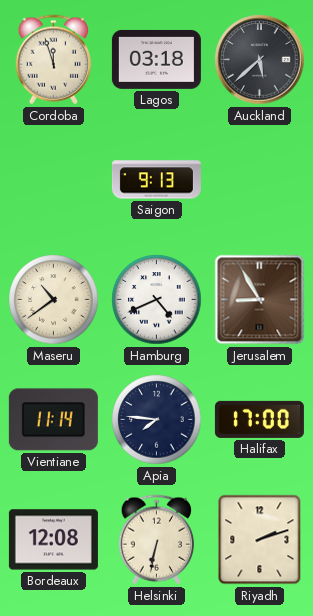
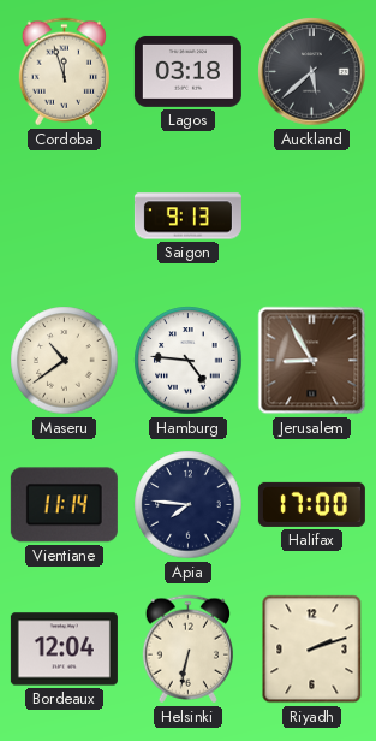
Hamburg: 4:41 -> 4:46
Bordeaux: 12:08 -> 12:04
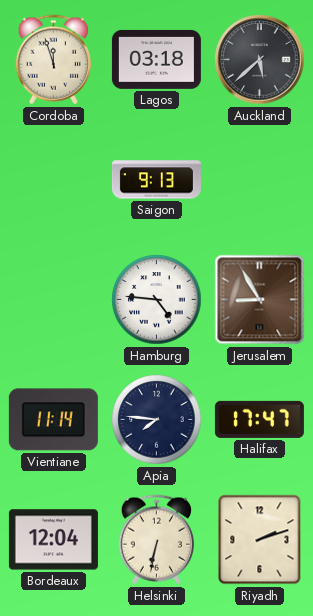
Maseru: 10:39 -> none
Halifax: 17:00 -> 17:47
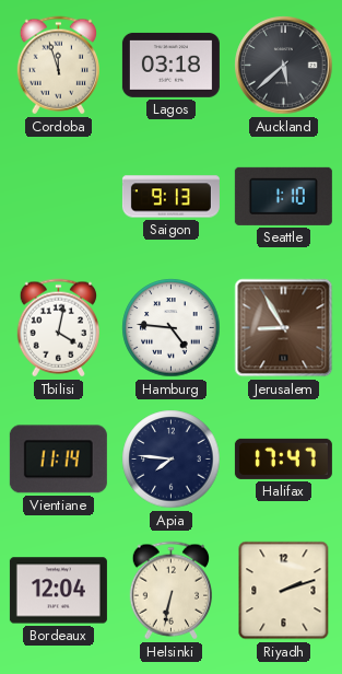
Seattle: none -> 1:10
Tbilisi: none -> 4:02
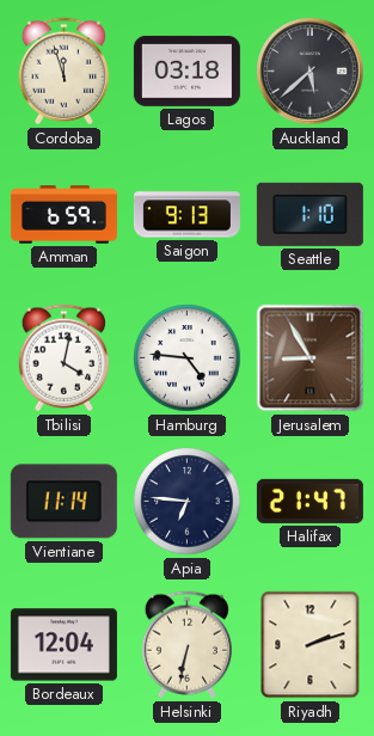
Amman: none -> 6:59
Apia: 7:46 -> 6:46
Halifax: 17:47 -> 21:47
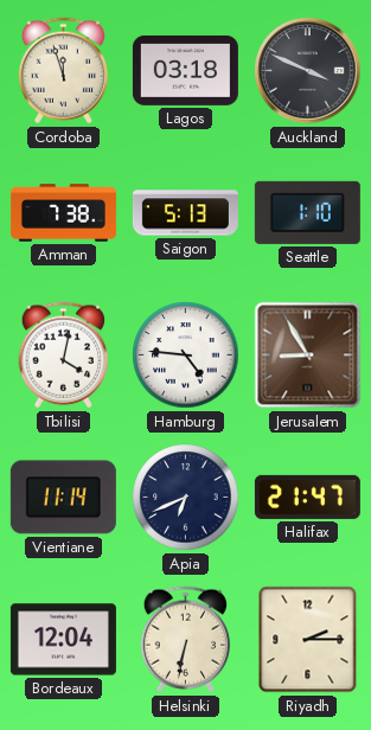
Auckland: 5:38 -> 3:49
Amman: 6:59 -> 7:38
Saigon: 9:13 -> 5:13
Apia: 6:46 -> 6:41
Riyadh: 2:12 -> 2:15
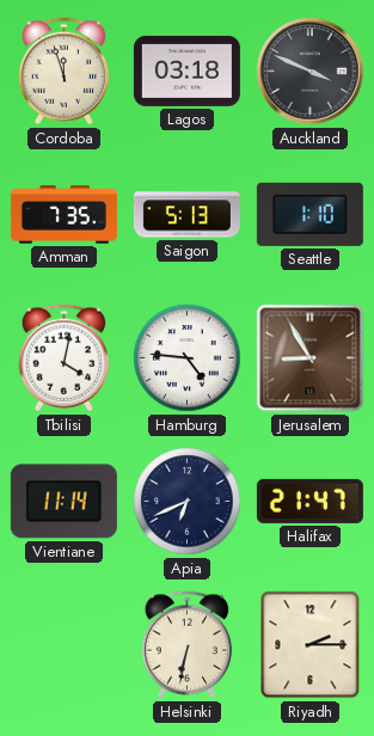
Amman: 7:38 -> 7:35
Bordeaux: 12:04 -> none
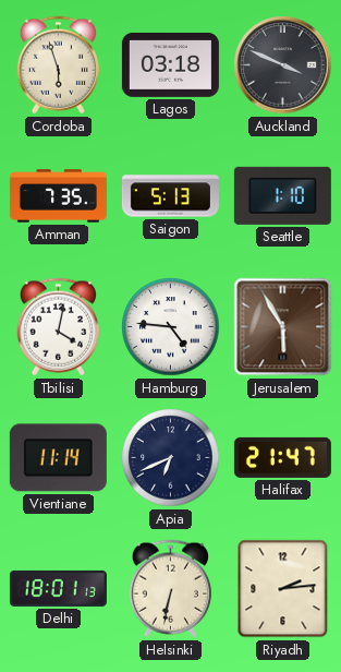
Cordoba: 11:57 -> 5:57
Jerusalem: 8:55 -> 5:55
Delhi: none -> 18:01
Riyadh: 2:15 -> 2:14
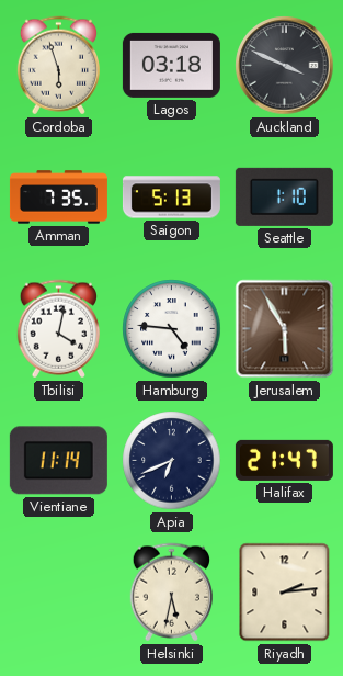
Delhi: 18:01 -> none
Helsinki: 6:32 -> 5:32
